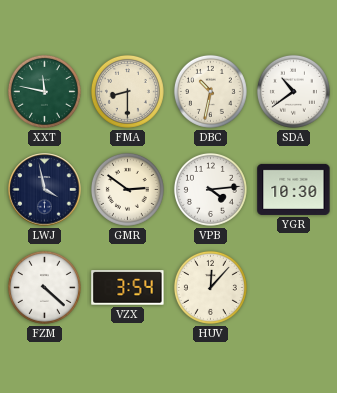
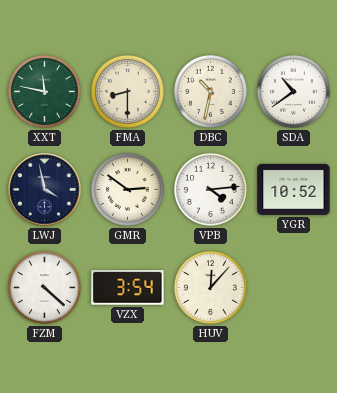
YGR: 10:30 -> 10:52
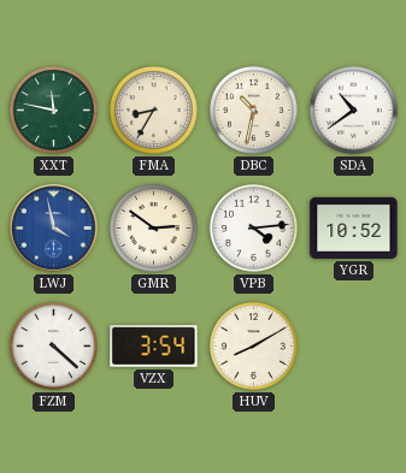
FMA: 8:30 -> 8:35
LWJ dial: navy -> blue
HUV: 12:07 -> 8:10
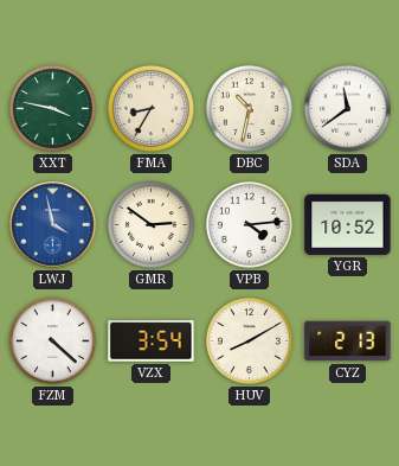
XXT: 11:47 -> 3:47
SDA: 10:39 -> 11:39
CYZ: none -> 2:13
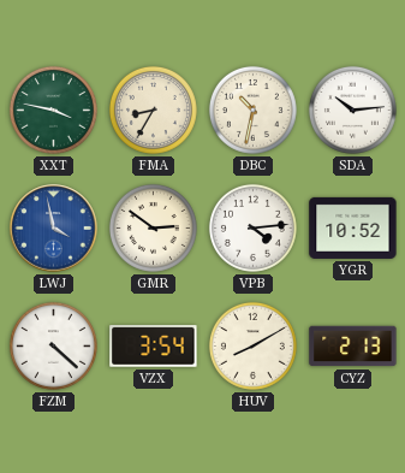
SDA: 11:39 -> 10:14
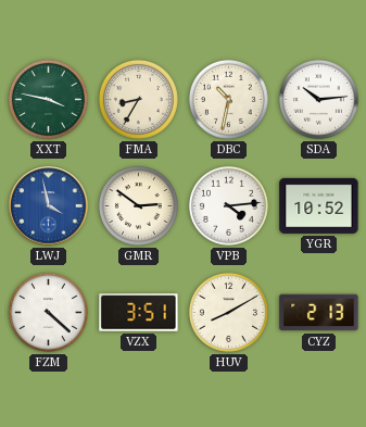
VZX: 3:54 -> 3:51
